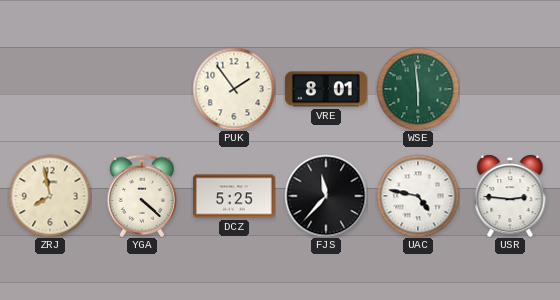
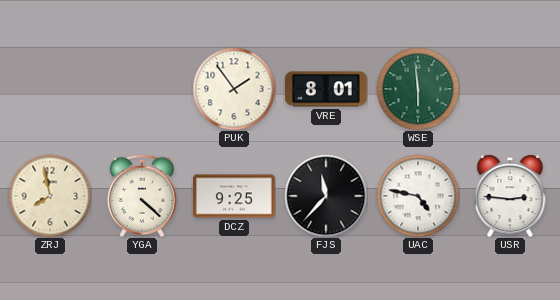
DCZ: 5:25 -> 9:25
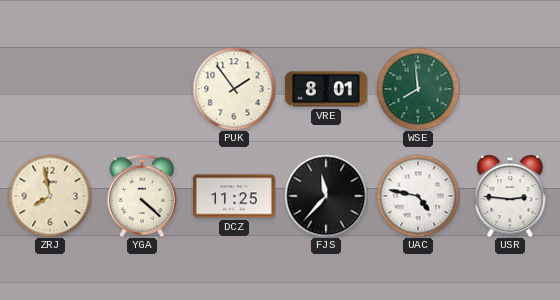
WSE: 5:59 -> 7:59
DCZ: 9:25 -> 11:25
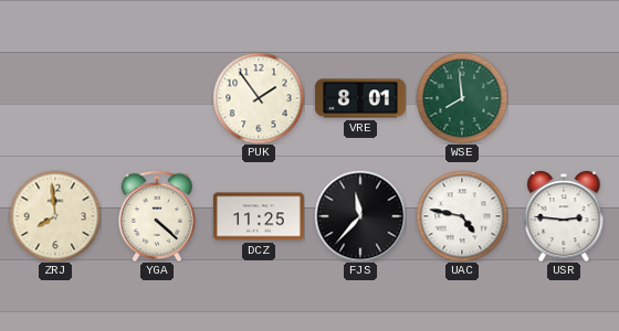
ZRJ: 7:58 -> 7:59
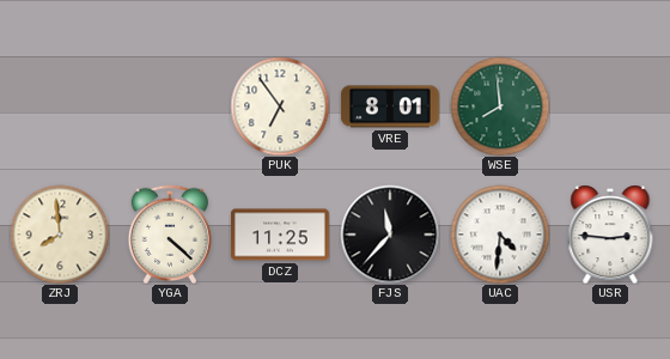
PUK: 1:54 -> 6:54
UAC: 4:47 -> 4:31
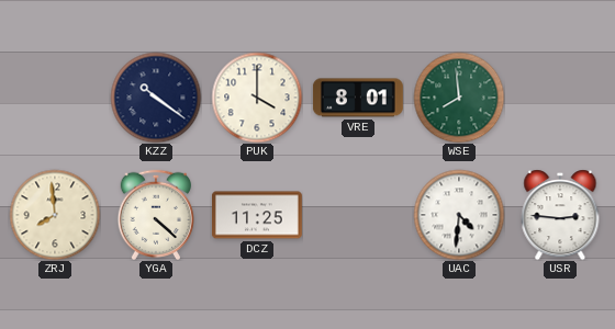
KZZ: none -> 10:21
PUK: 6:54 -> 4:00
FJS: 11:37 -> none
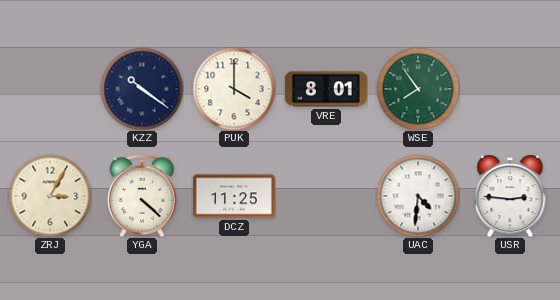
WSE: 7:59 -> 7:54
ZRJ: 7:59 -> 3:05
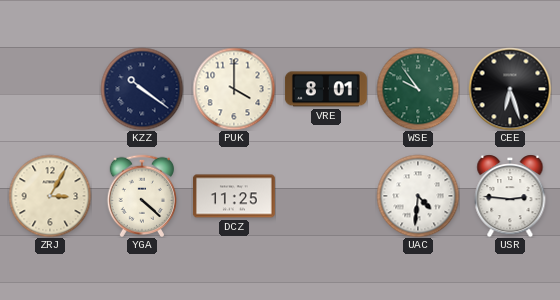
WSE: 7:54 -> 9:54
CEE: none -> 6:27
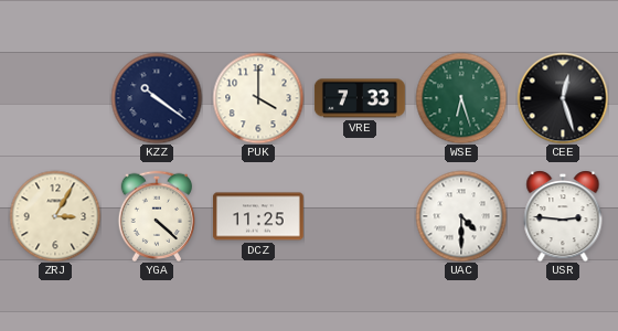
VRE: 8:01 -> 7:33
WSE: 9:54 -> 6:27
CEE: 6:27 -> 12:27
UAC: 4:31 -> 4:30
